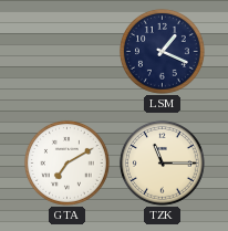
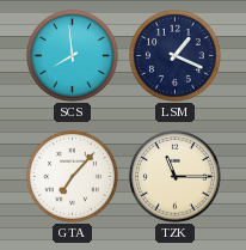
SCS: none -> 7:59
GTA: 7:10 -> 7:07
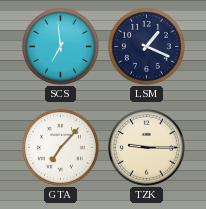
SCS: 7:59 -> 6:59
TZK: 11:15 -> 9:15
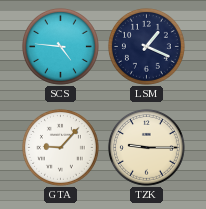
SCS: 6:59 -> 4:46
GTA: 7:07 -> 9:07
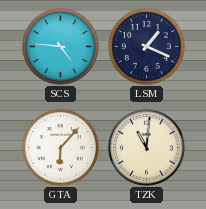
GTA: 9:07 -> 6:07
TZK: 9:15 -> 11:01
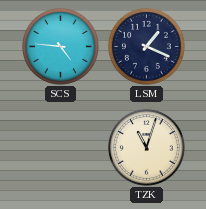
GTA: 6:07 -> none
TZK: 11:01 -> 11:03
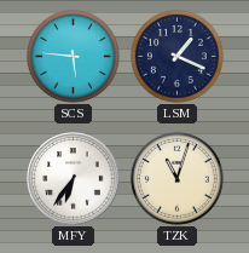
SCS: 4:46 -> 5:46
MFY: none -> 6:36
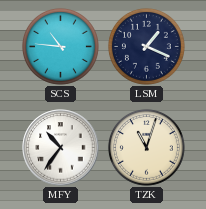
SCS: 5:46 -> 10:46
MFY: 6:36 -> 10:36
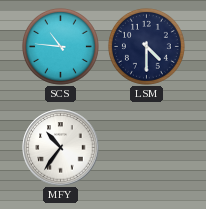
LSM: 1:19 -> 4:30
TZK: 11:03 -> none
